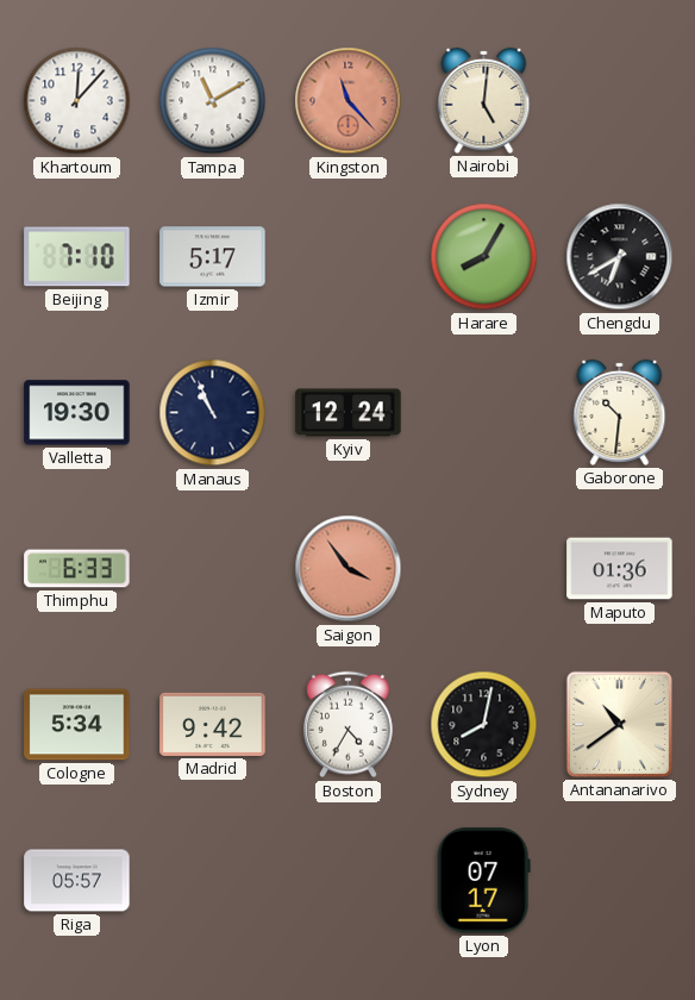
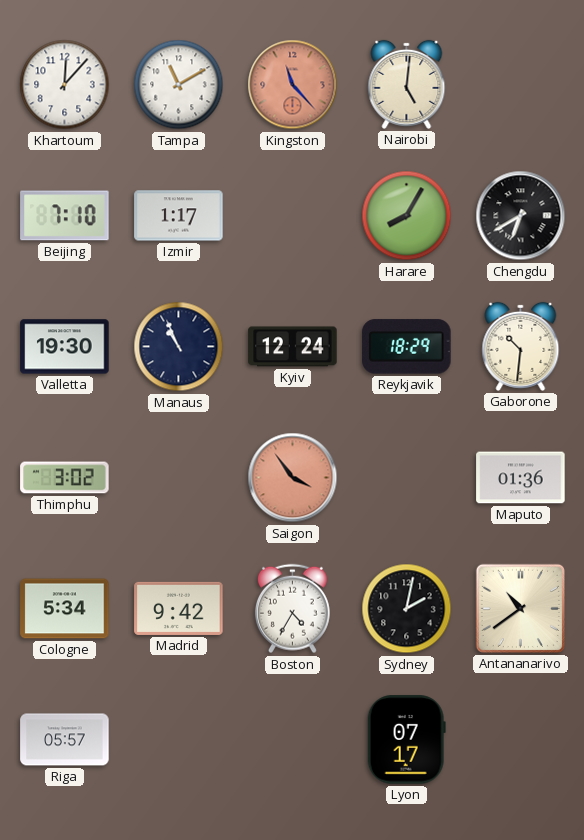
Izmir: 5:17 -> 1:17
Reykjavik: none -> 18:29
Thimphu: 6:33 -> 3:02
Sydney: 8:02 -> 2:02
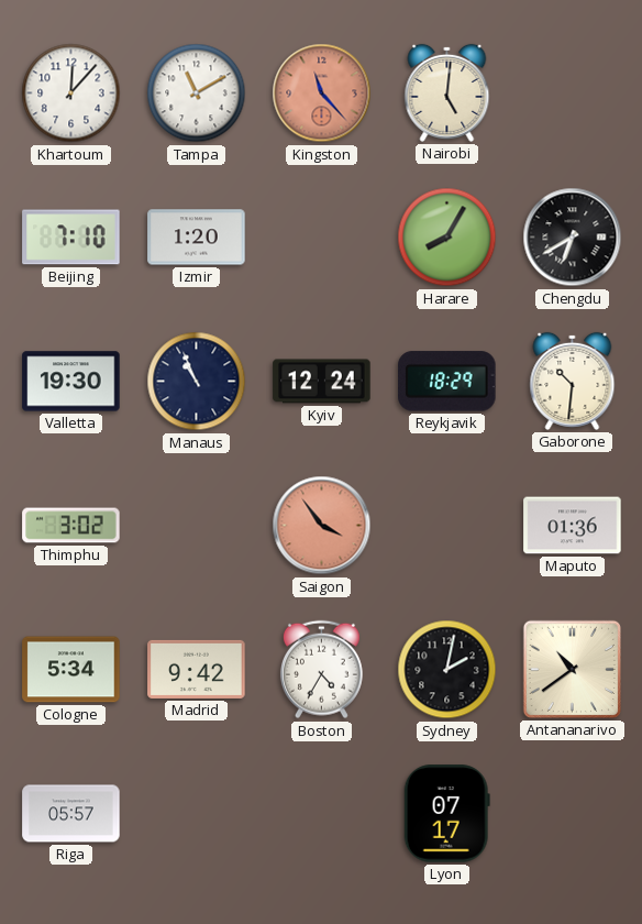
Izmir: 1:17 -> 1:20
